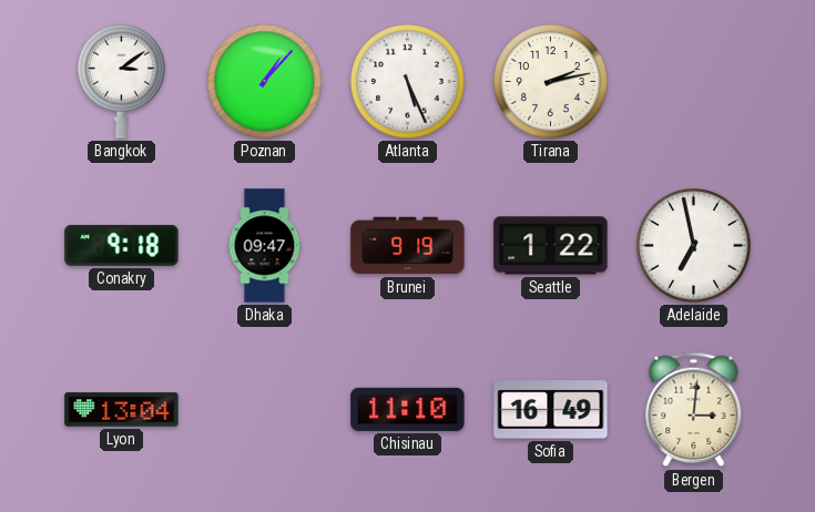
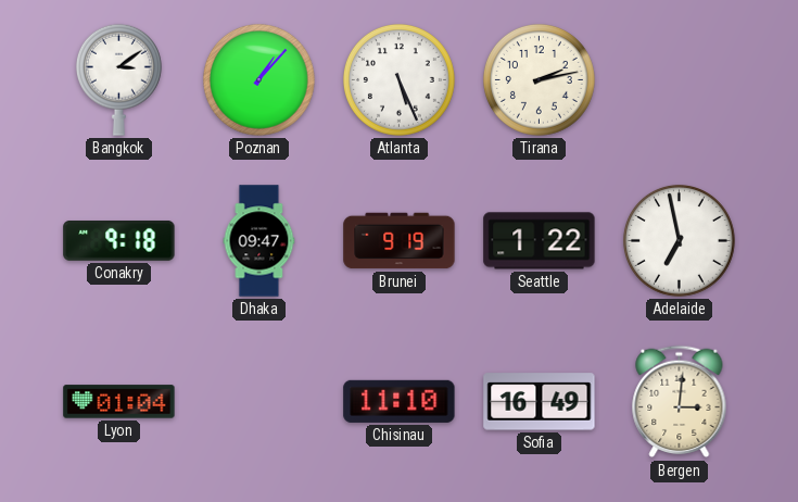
Lyon: 13:04 -> 01:04
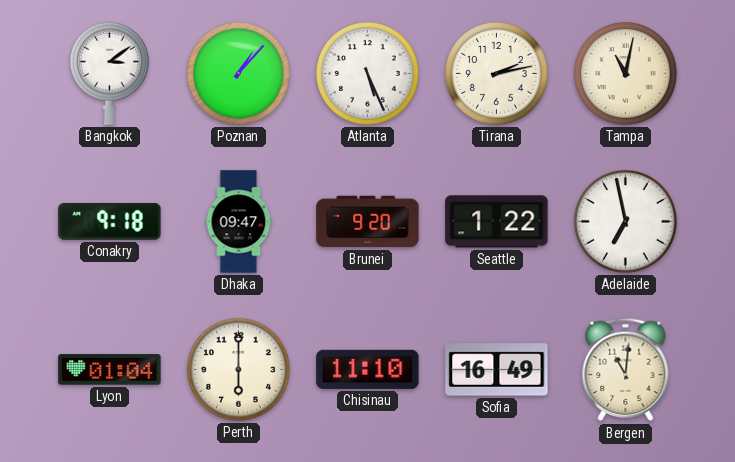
Tampa: none -> 11:02
Brunei: 9:19 -> 9:20
Perth: none -> 6:00
Bergen: 3:01 -> 11:01
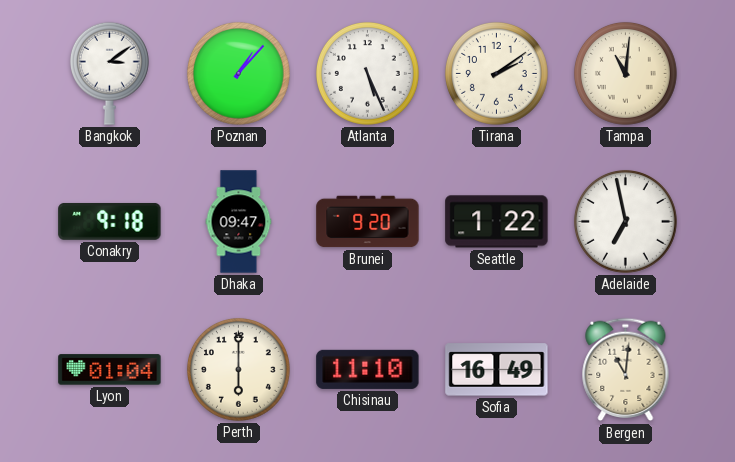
Tirana: 2:13 -> 2:09
Tampa: 11:02 -> 11:01
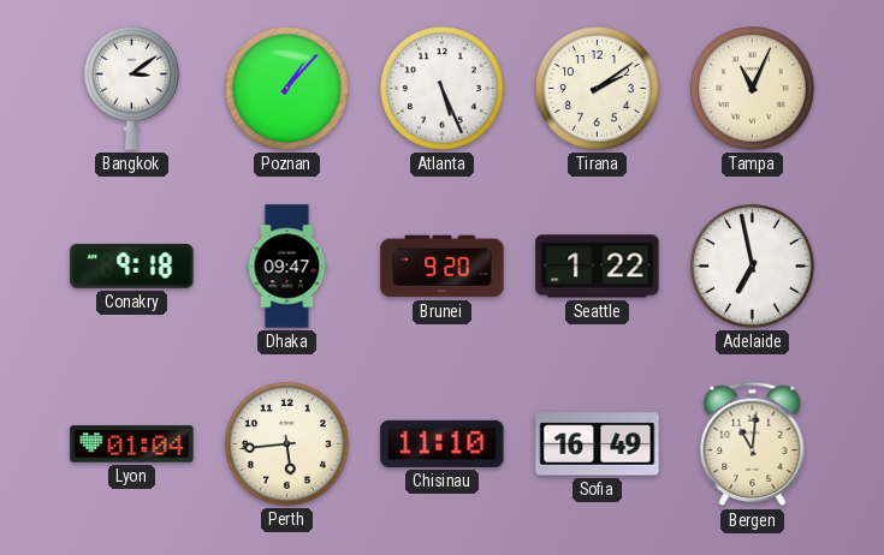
Tampa: 11:01 -> 11:04
Perth: 6:00 -> 5:44
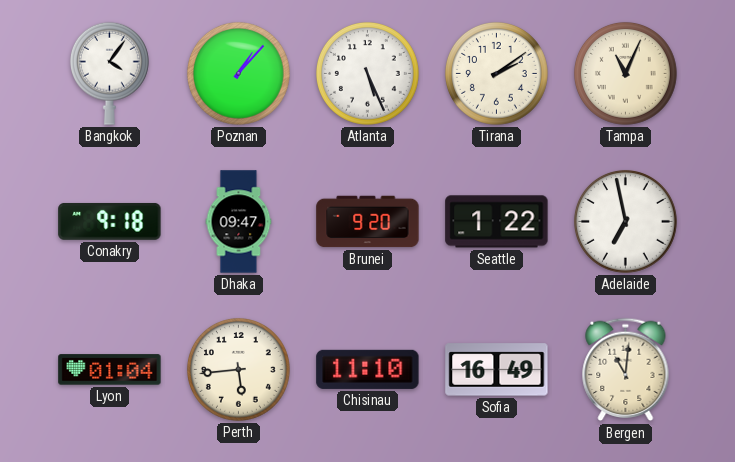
Bangkok: 3:09 -> 4:06
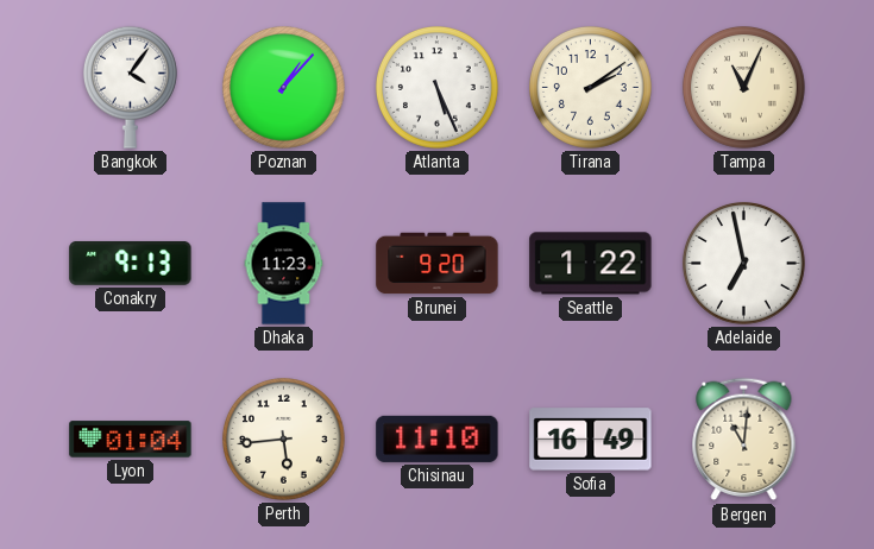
Conakry: 9:18 -> 9:13
Dhaka: 09:47 -> 11:23
